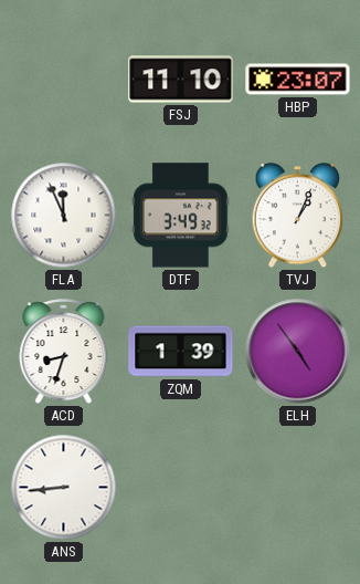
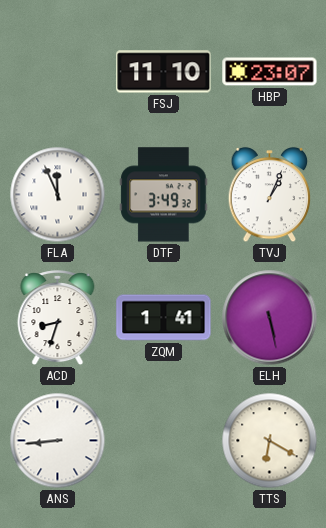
ZQM: 1:39 -> 1:41
ELH: 4:54 -> 5:28
TTS: none -> 6:20
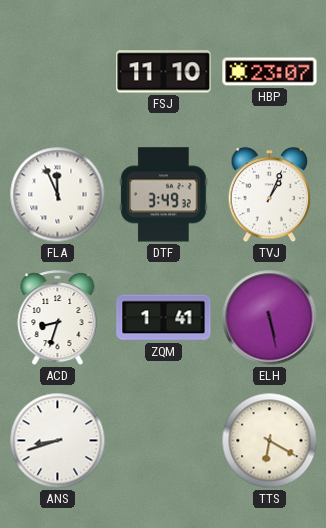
ANS: 8:44 -> 8:42
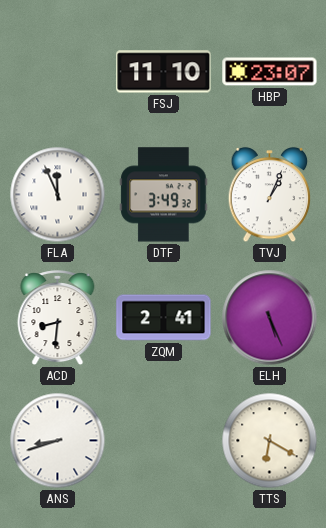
ACD: 8:33 -> 8:31
ZQM: 1:41 -> 2:41
ELH: 5:28 -> 5:26
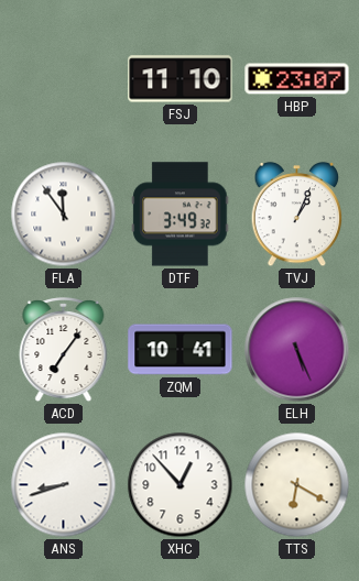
FLA: 11:56 -> 11:54
ACD: 8:31 -> 7:06
ZQM: 2:41 -> 10:41
XHC: none -> 12:53
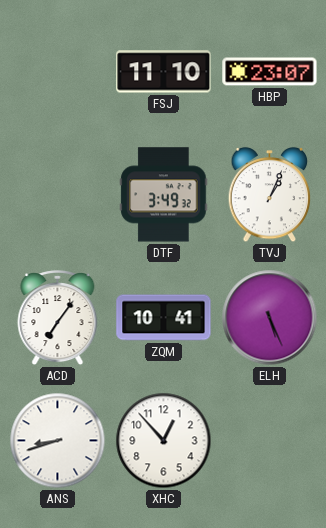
FLA: 11:54 -> none
TTS: 6:20 -> none
